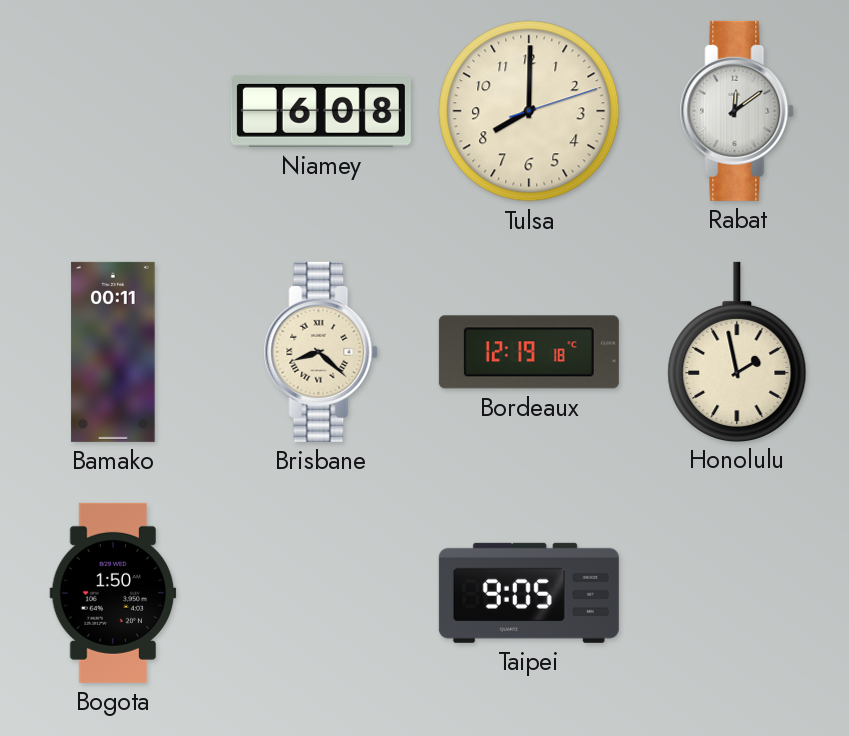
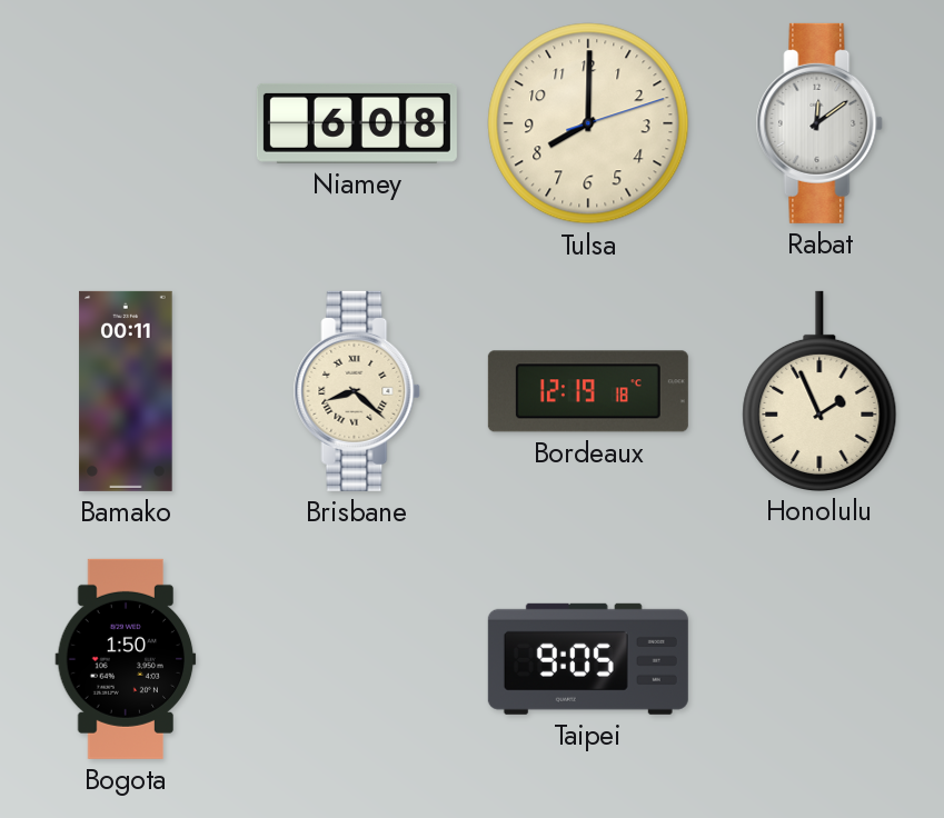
Honolulu: 1:58 -> 1:56
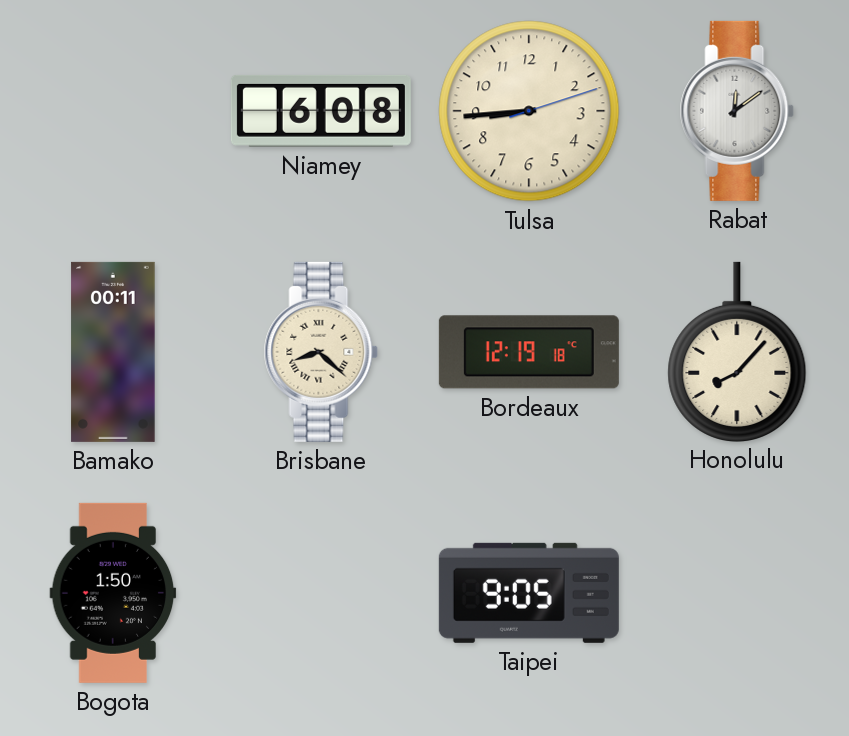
Tulsa: 8:00 -> 8:44
Honolulu: 1:56 -> 8:07
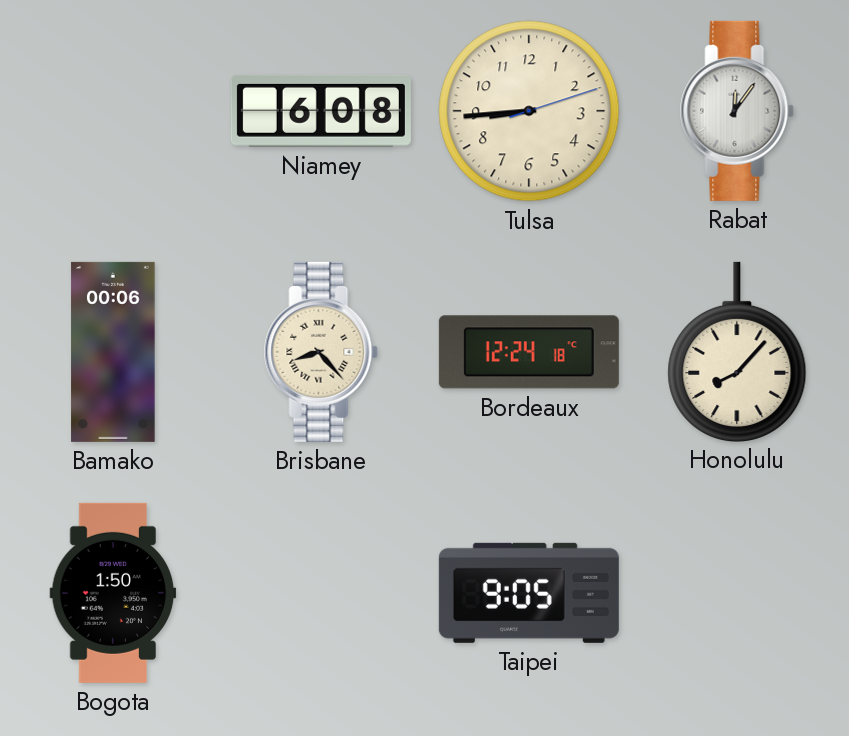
Rabat: 12:09 -> 12:06
Bamako: 00:11 -> 00:06
Brisbane: 8:22 -> 8:23
Bordeaux: 12:19 -> 12:24
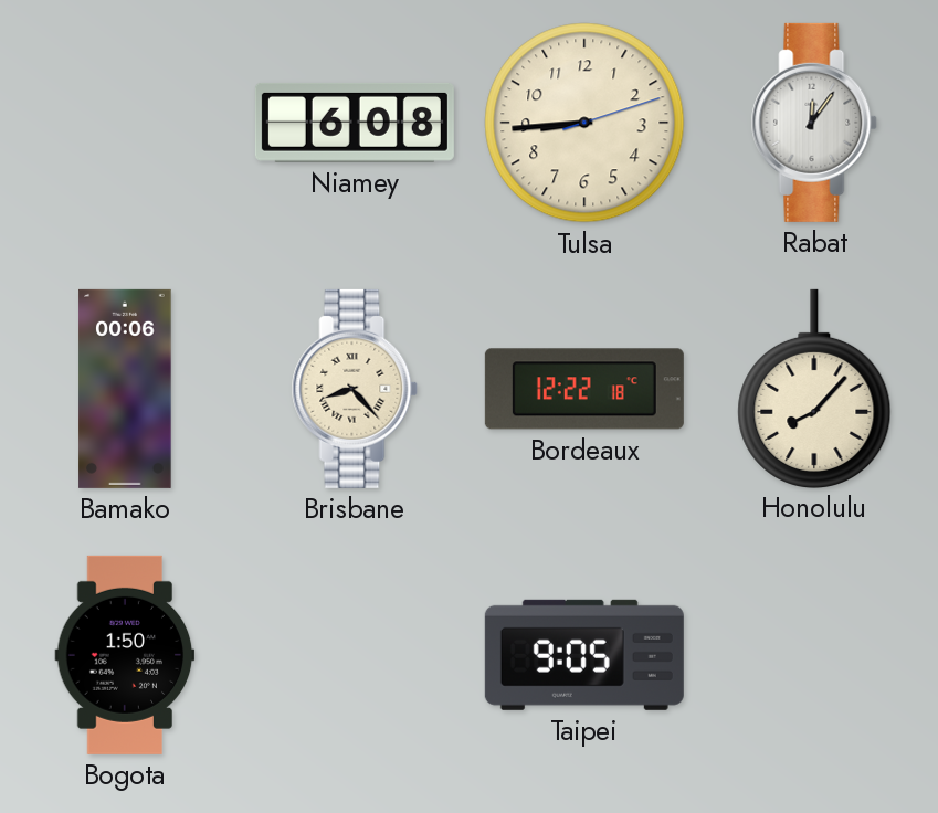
Bordeaux: 12:24 -> 12:22
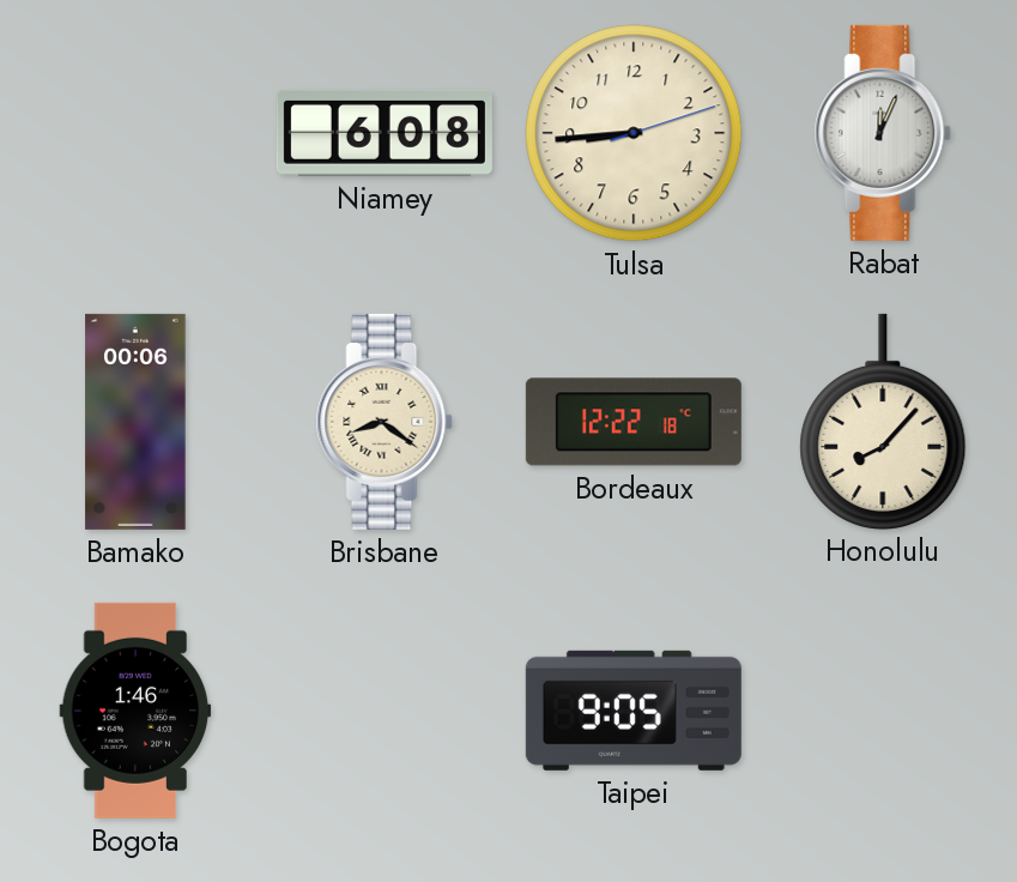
Rabat: 12:06 -> 12:04
Brisbane: 8:23 -> 8:21
Bogota: 1:50 -> 1:46
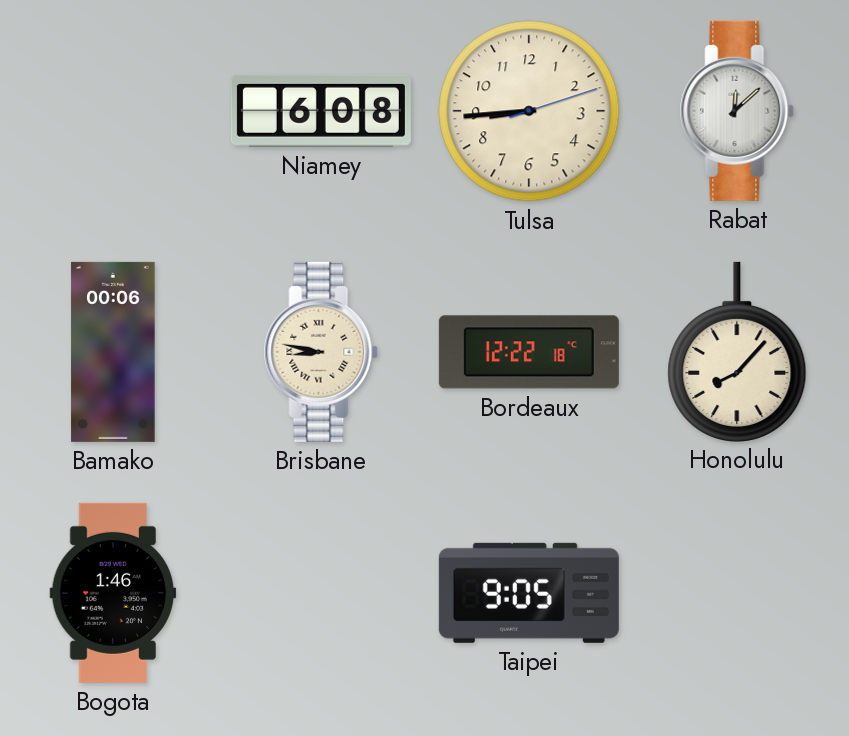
Rabat: 12:04 -> 12:08
Brisbane: 8:21 -> 8:47
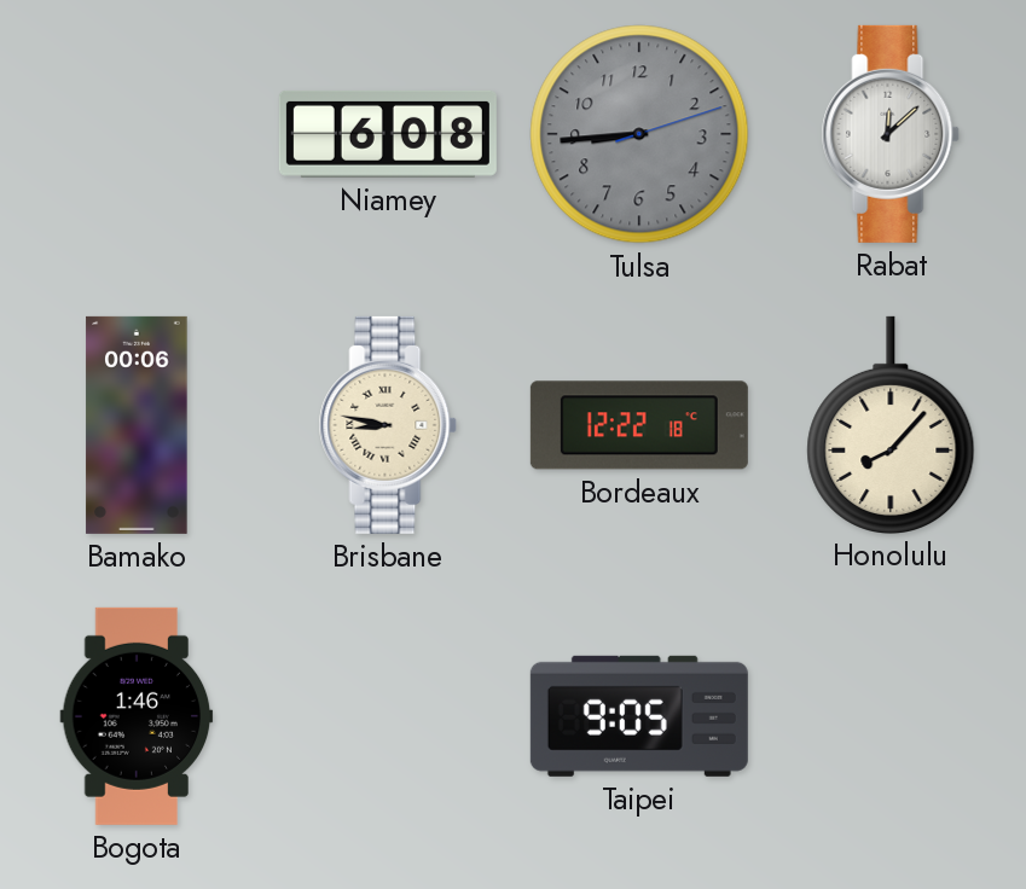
Tulsa dial: cream -> grey
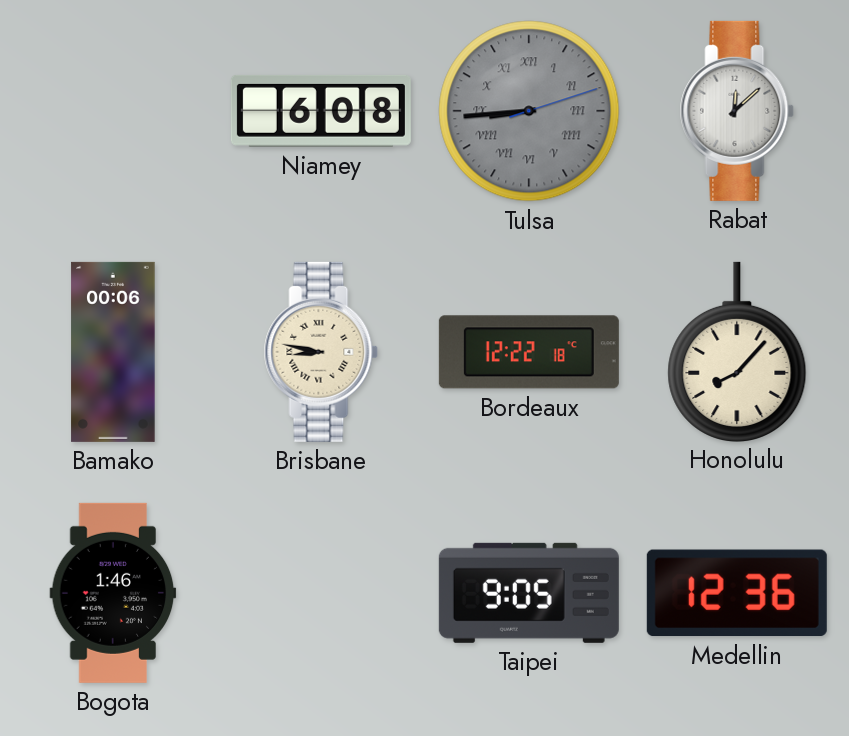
Tulsa numerals: Arabic -> Roman
Medellin: none -> 12:36
